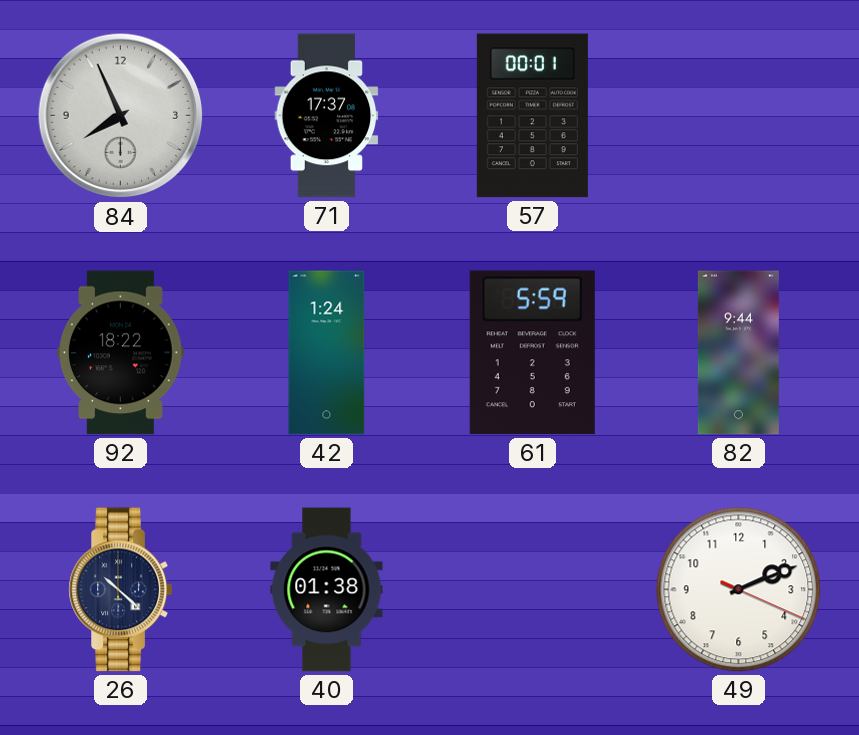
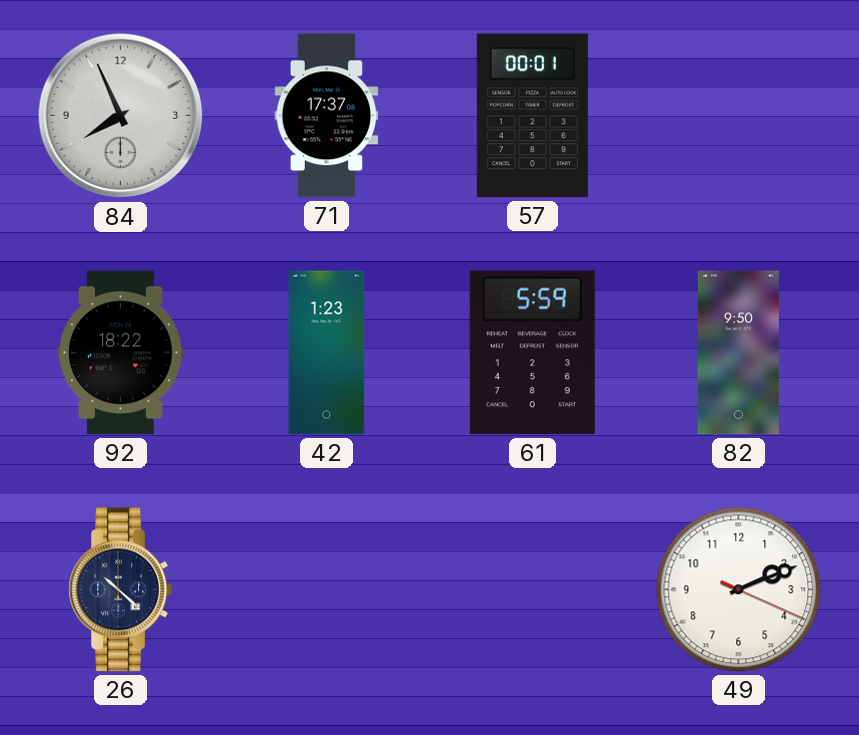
42: 1:24 -> 1:23
82: 9:44 -> 9:50
40: 01:38 -> none
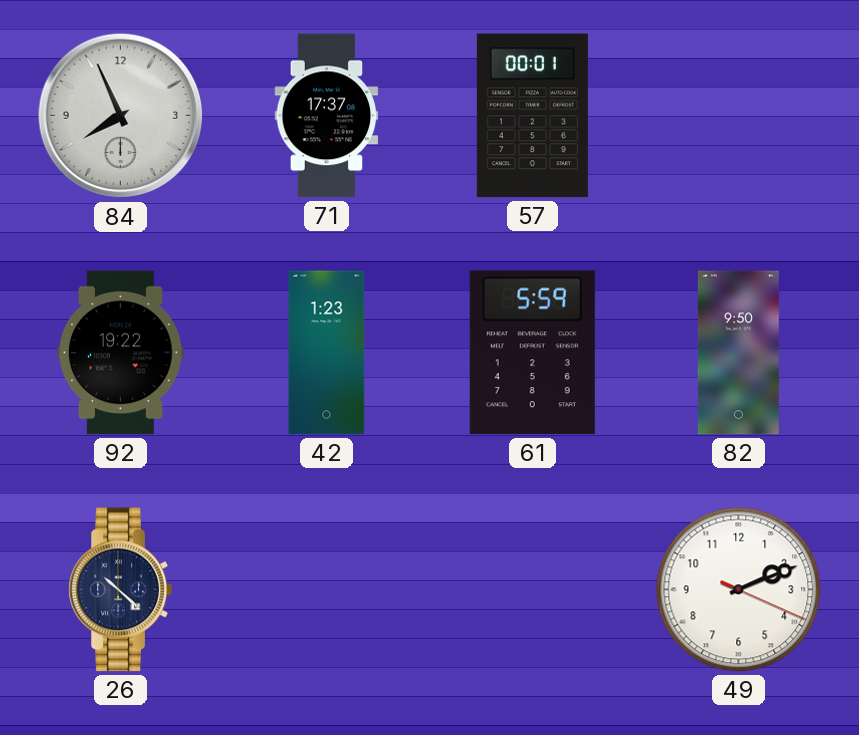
92: 18:22 -> 19:22
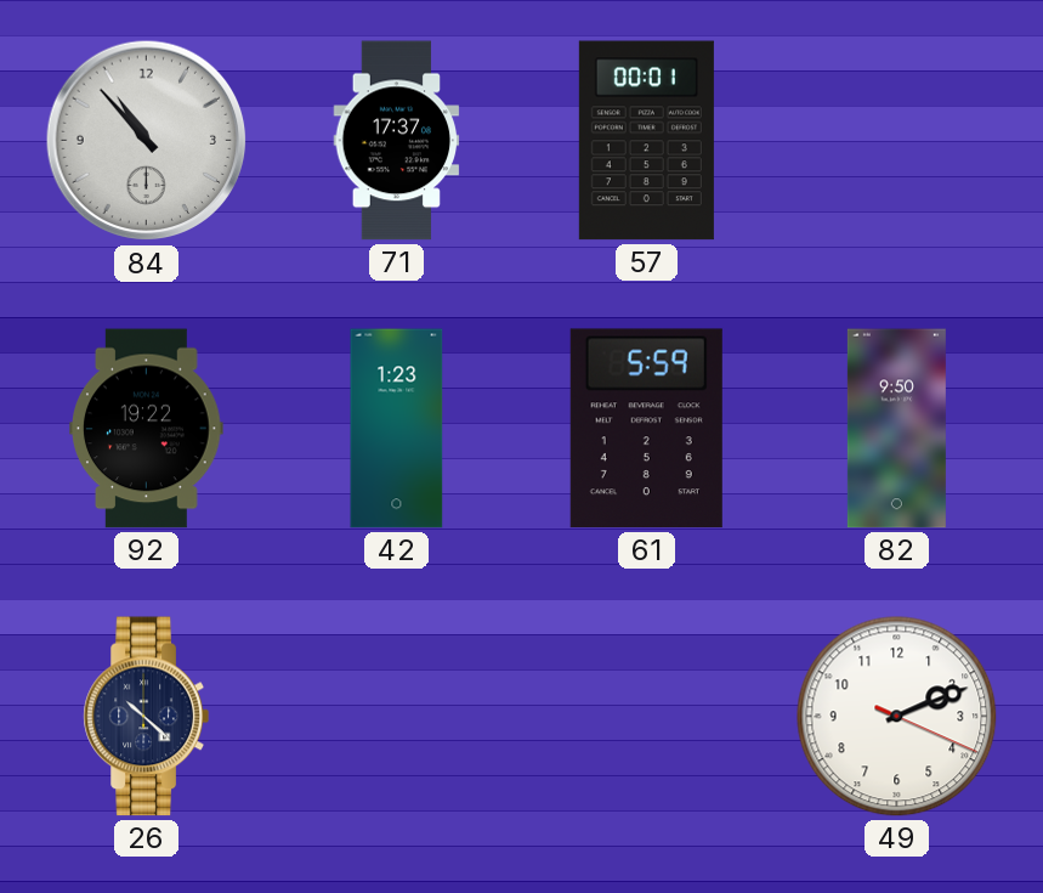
84: 7:56 -> 10:53
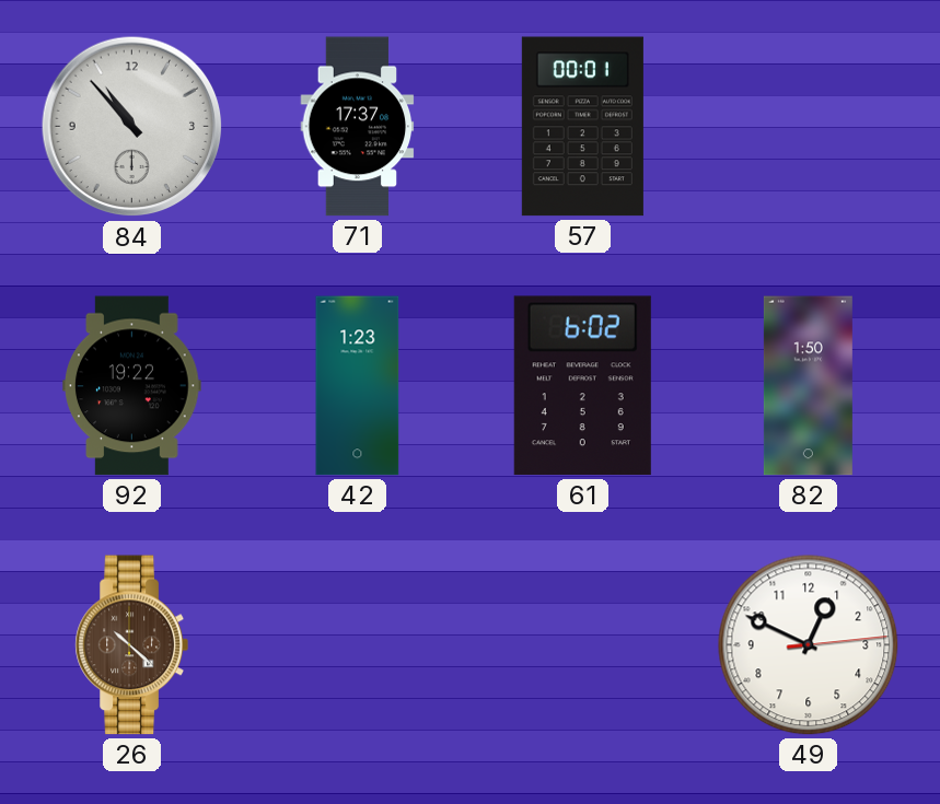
61: 5:59 -> 6:02
82: 9:50 -> 1:50
26 dial: navy -> brown
49: 2:11 -> 12:49
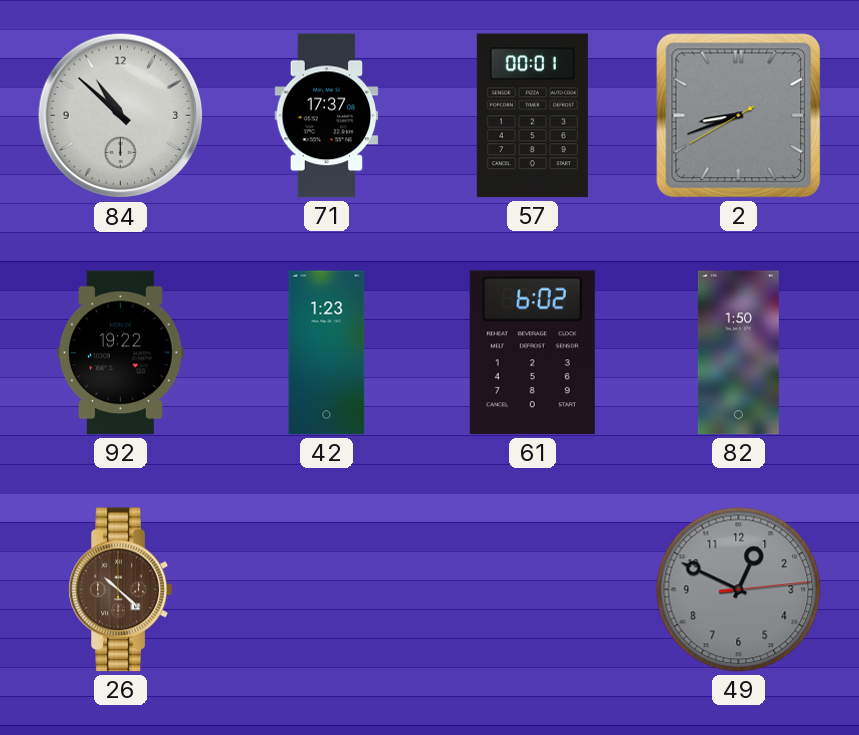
84: 10:53 -> 10:52
2: none -> 8:41
49 dial: white -> grey
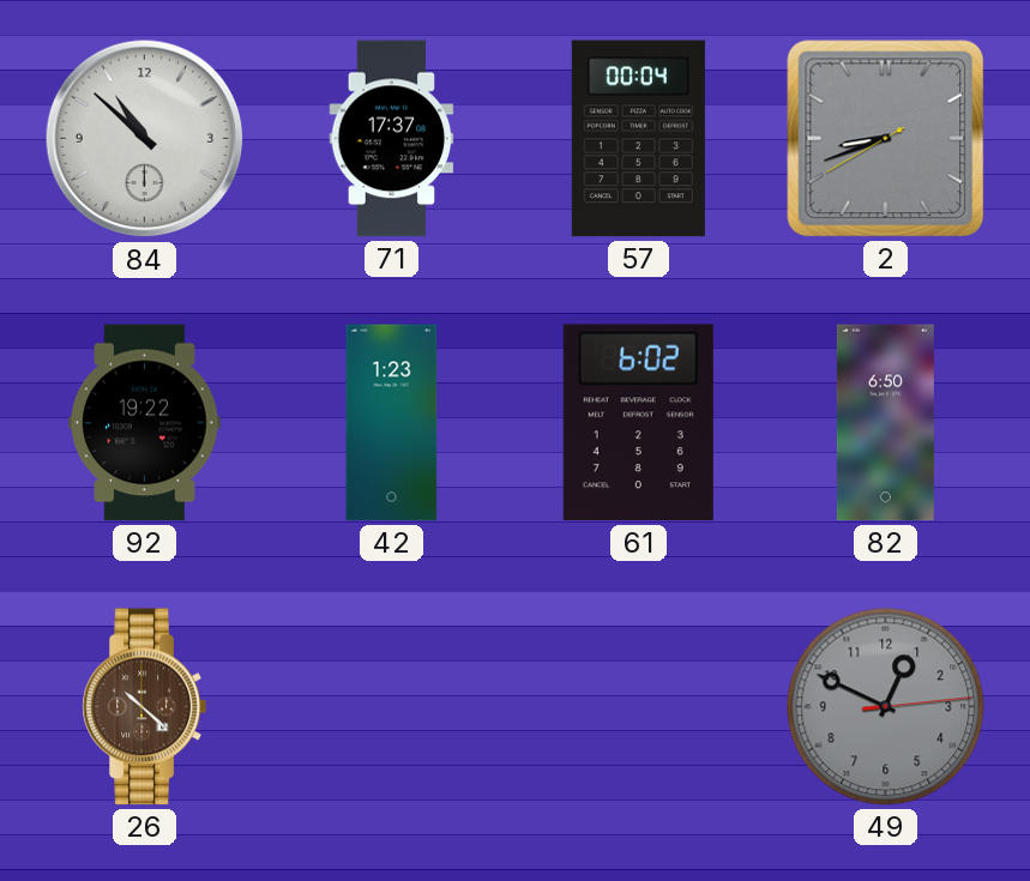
57: 00:01 -> 00:04
82: 1:50 -> 6:50
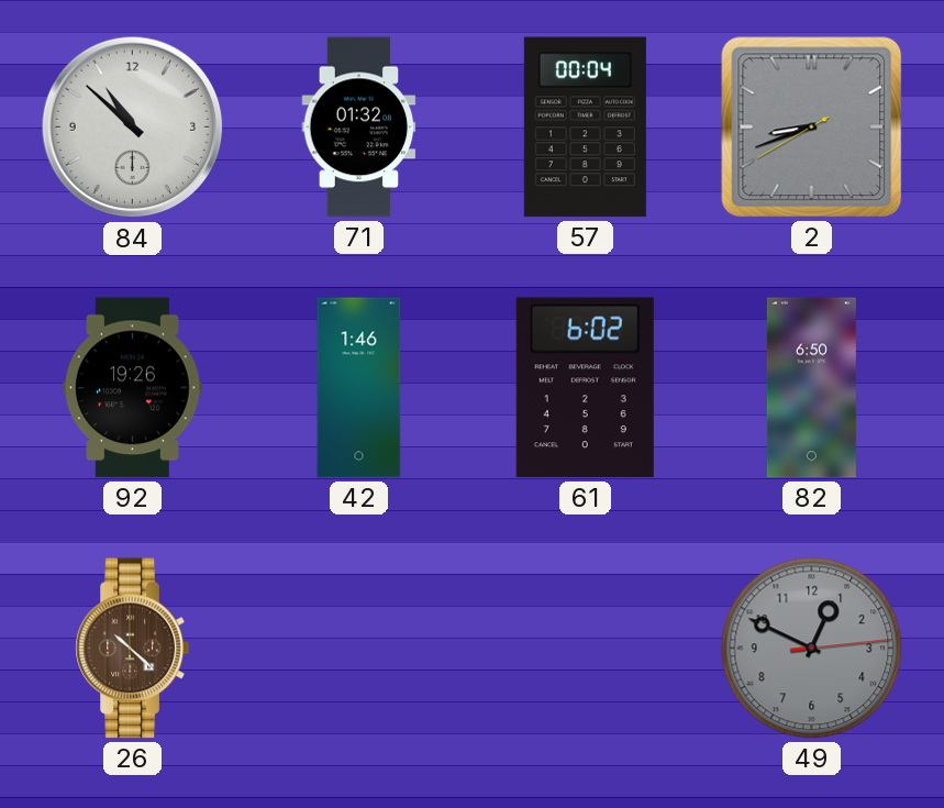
71: 17:37 -> 01:32
92: 19:22 -> 19:26
42: 1:23 -> 1:46
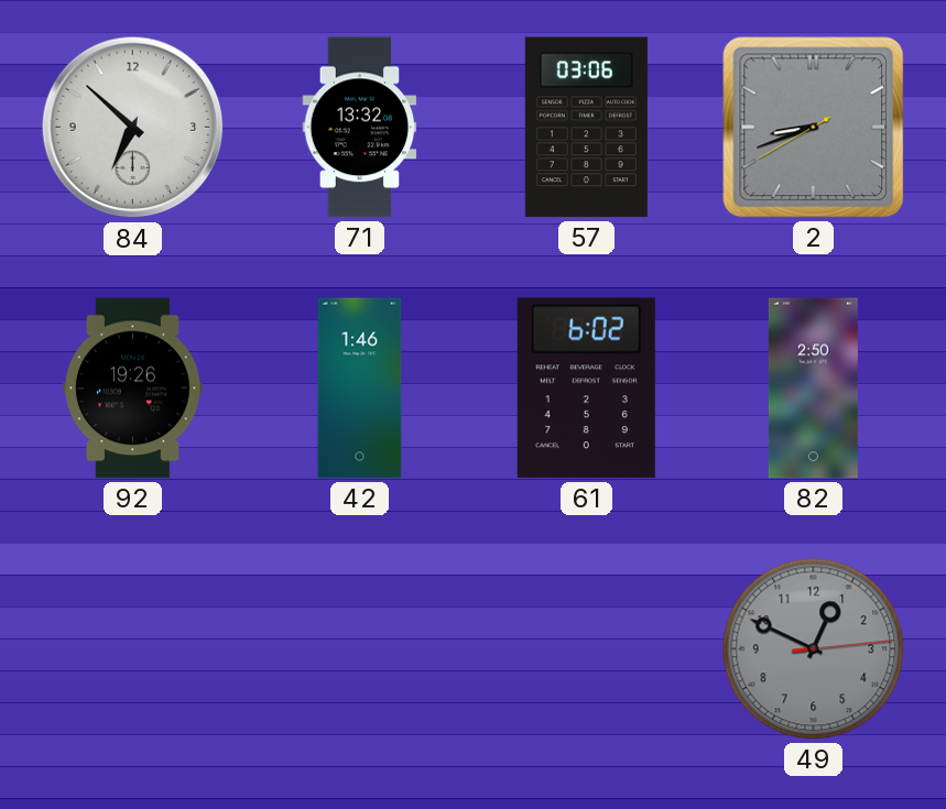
84: 10:52 -> 6:52
71: 01:32 -> 13:32
57: 00:04 -> 03:06
82: 6:50 -> 2:50
26: 10:22 -> none
